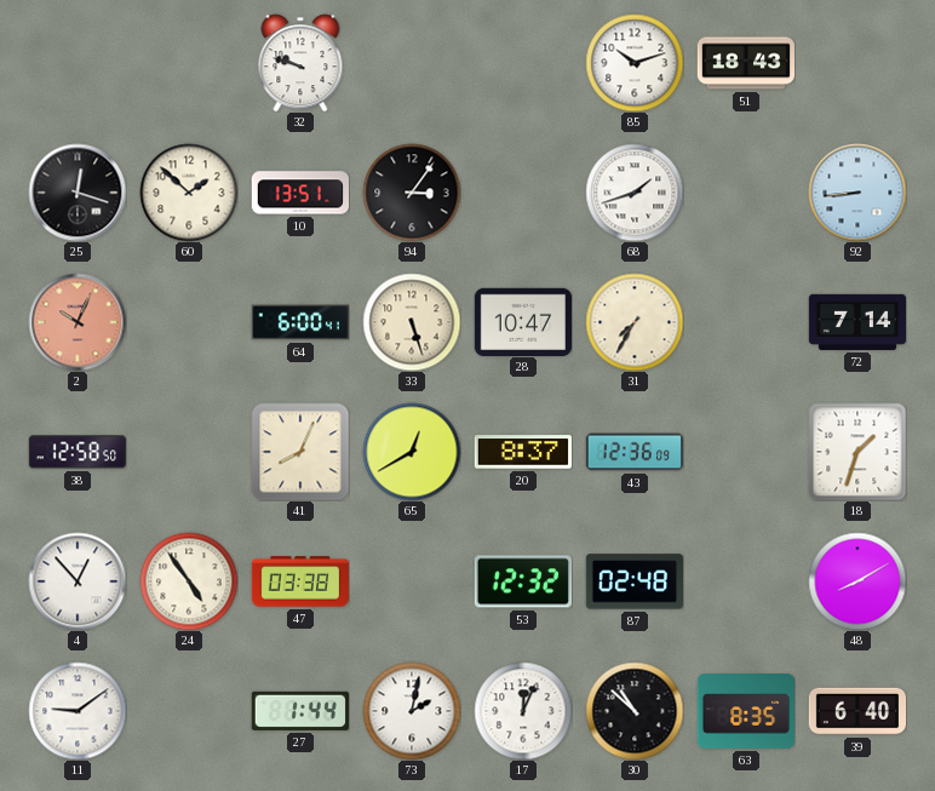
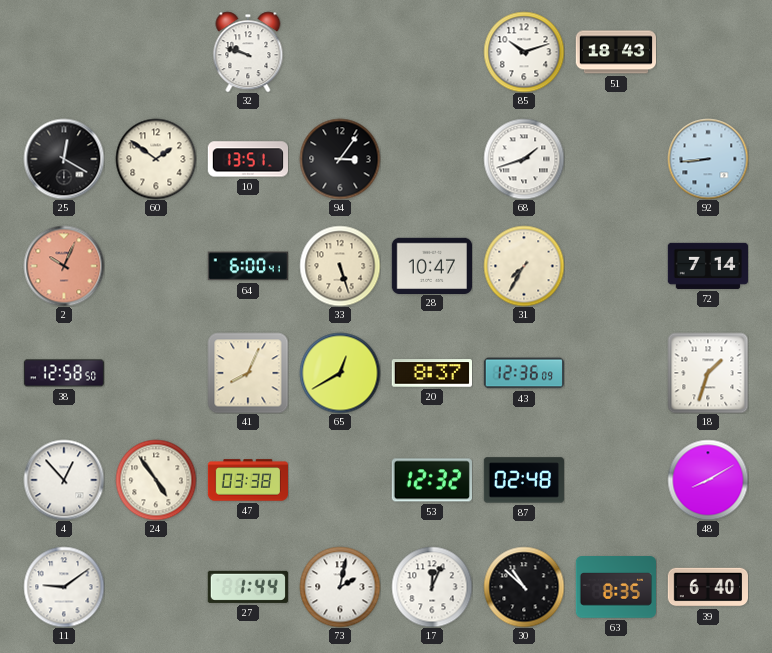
25: 12:18 -> 12:20
60: 1:52 -> 1:51
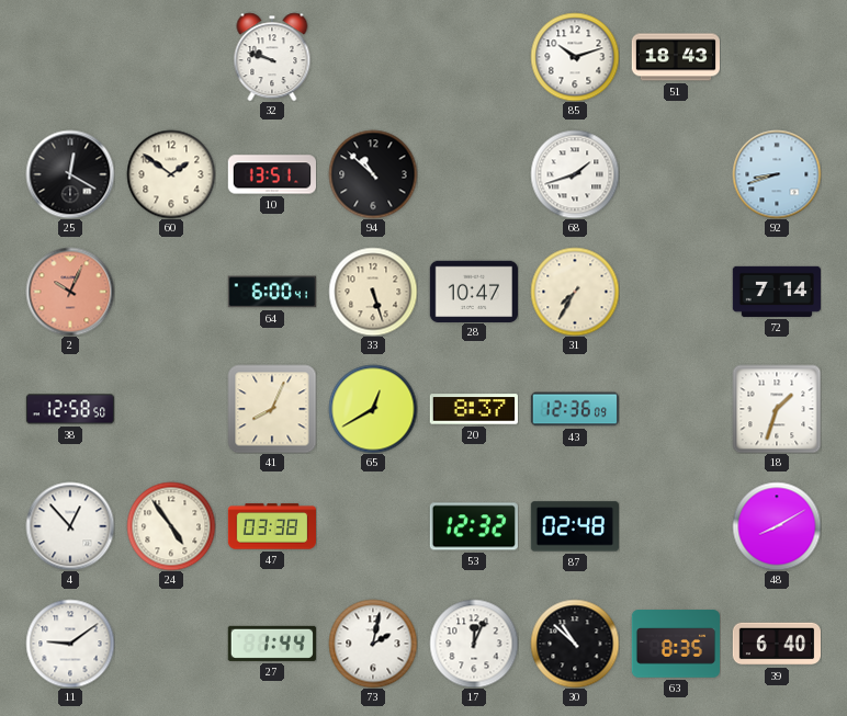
94: 3:06 -> 10:52
92: 8:44 -> 8:42
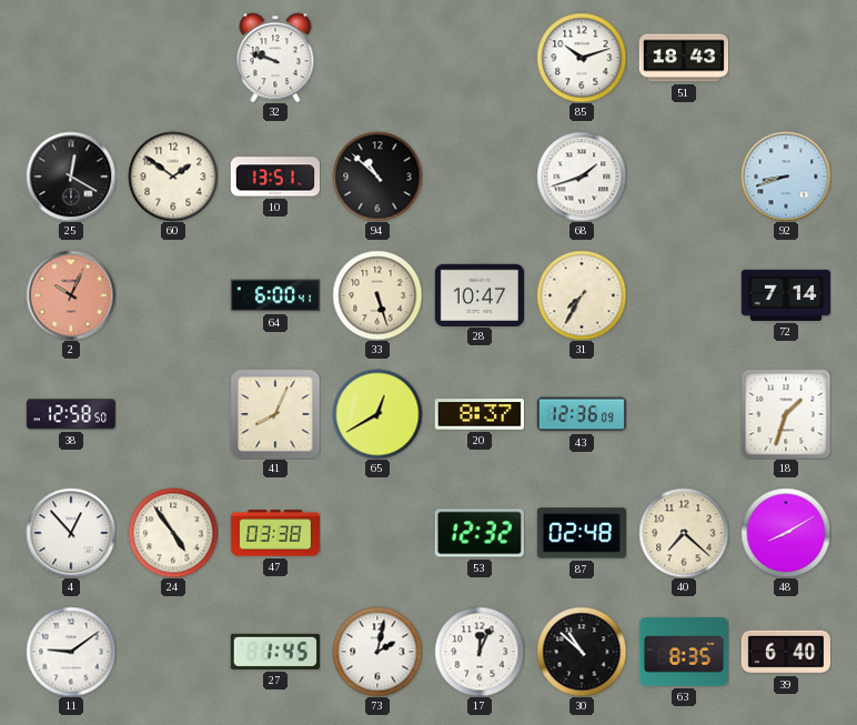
40: none -> 7:22
27: 1:44 -> 1:45
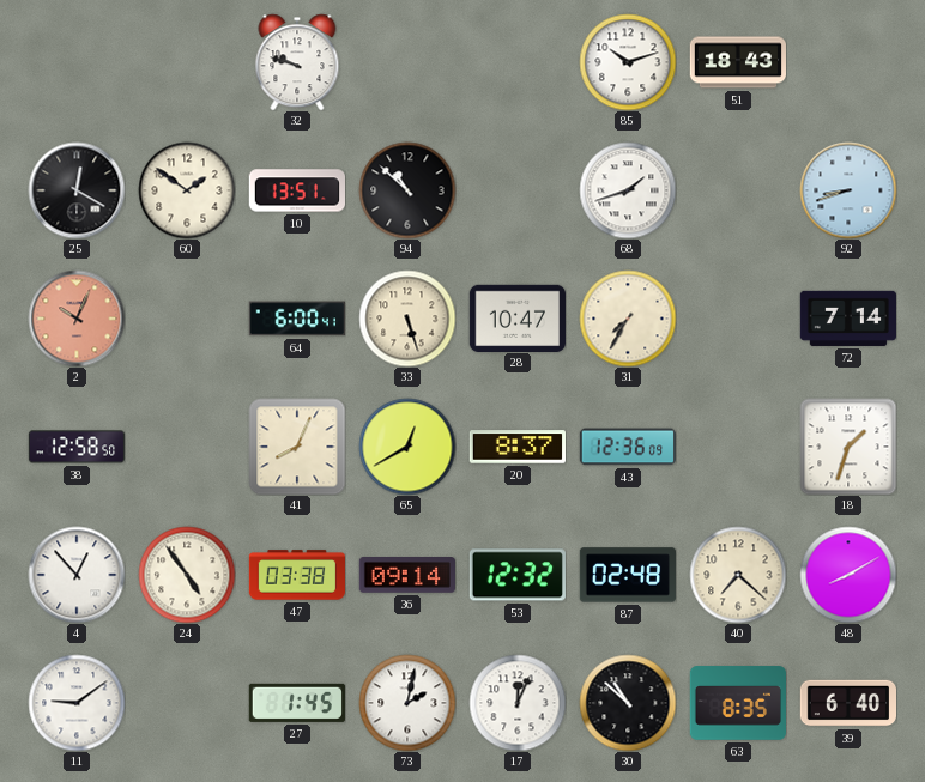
36: none -> 09:14
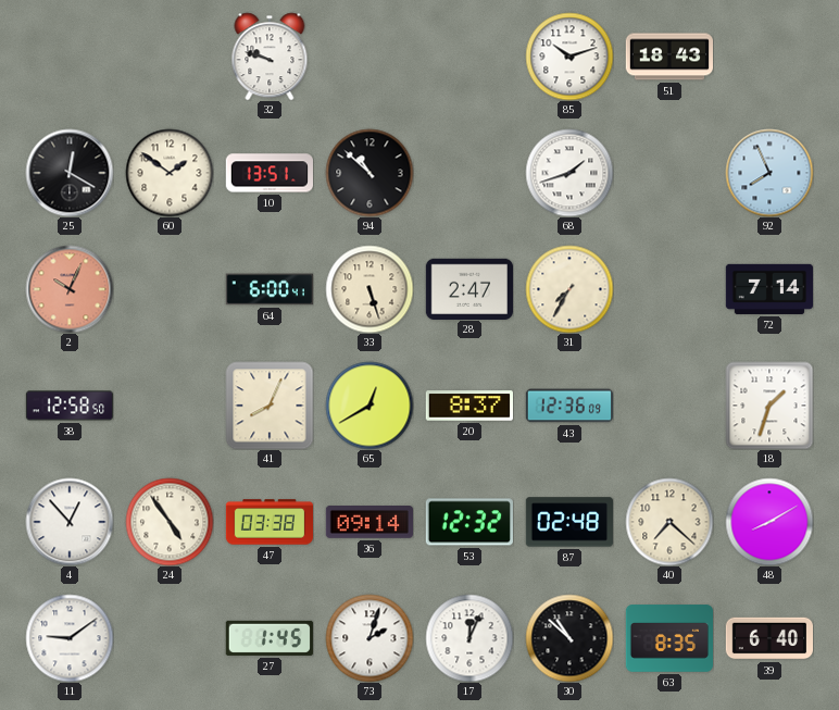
92: 8:42 -> 7:56
28: 10:47 -> 2:47
73: 2:02 -> 2:03
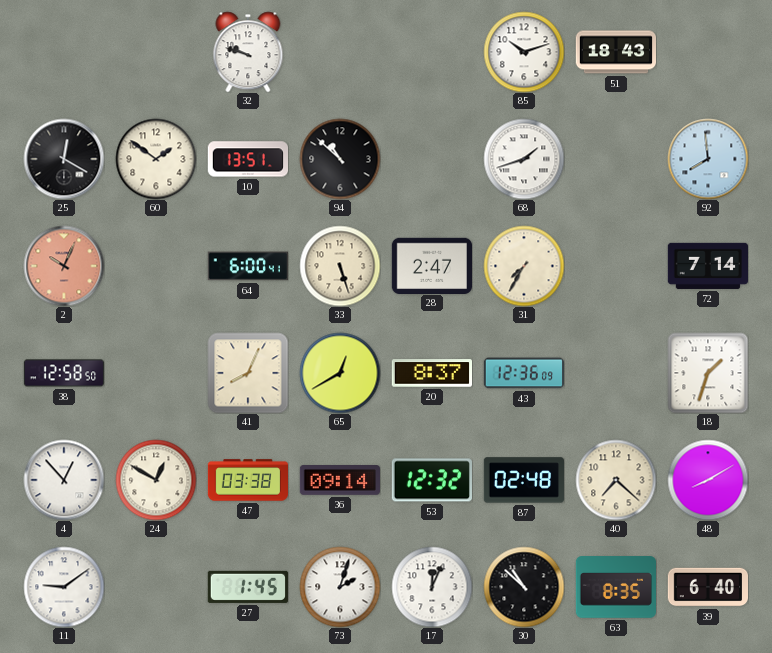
92: 7:56 -> 7:59
24: 4:54 -> 12:50
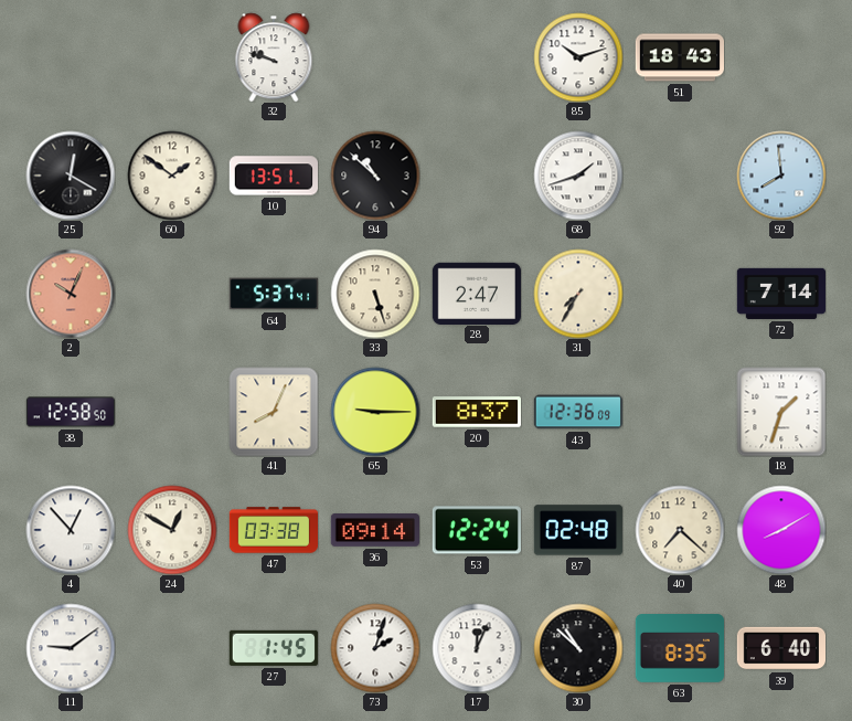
64: 6:00 -> 5:37
65: 12:40 -> 9:15
53: 12:32 -> 12:24
